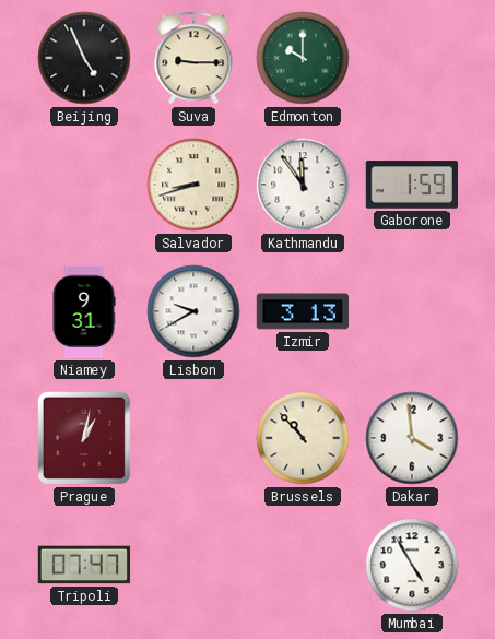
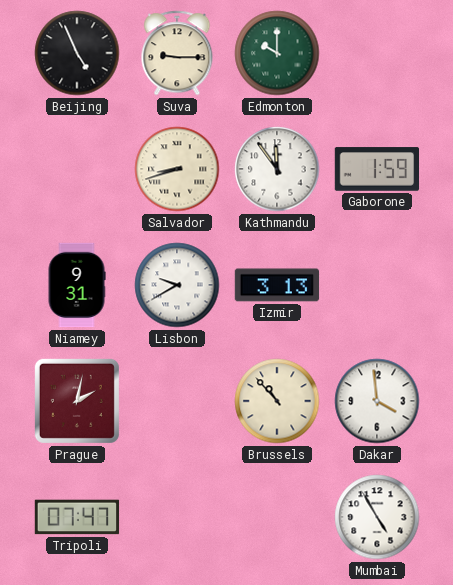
Prague: 1:02 -> 2:02
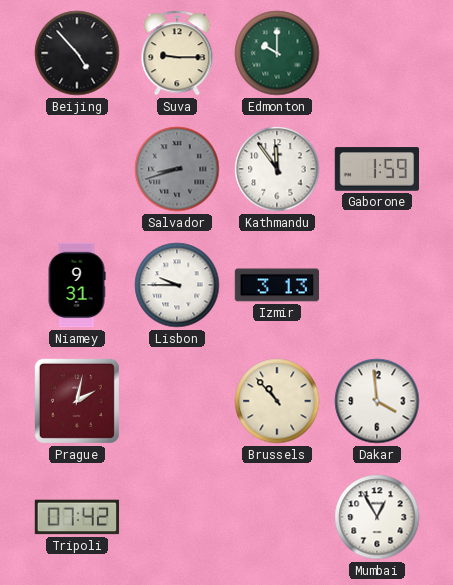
Beijing: 4:56 -> 4:53
Salvador dial: cream -> grey
Lisbon: 9:40 -> 9:45
Tripoli: 07:47 -> 07:42
Mumbai: 4:55 -> 12:55
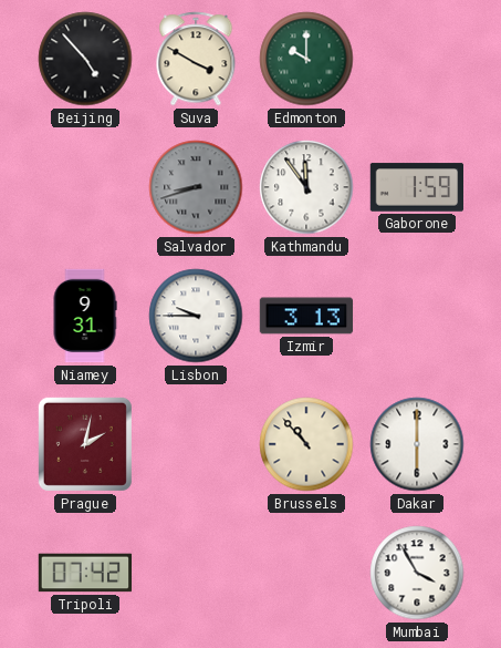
Suva: 9:15 -> 3:50
Dakar: 3:59 -> 6:00
Mumbai: 12:55 -> 3:55
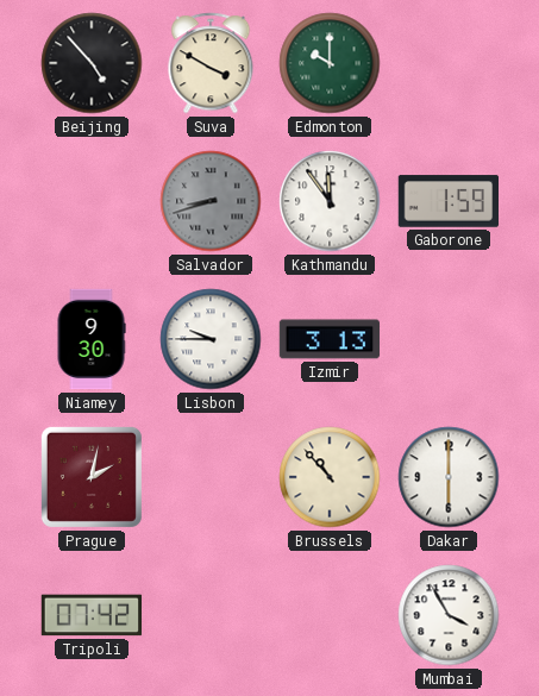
Niamey: 9:31 -> 9:30
